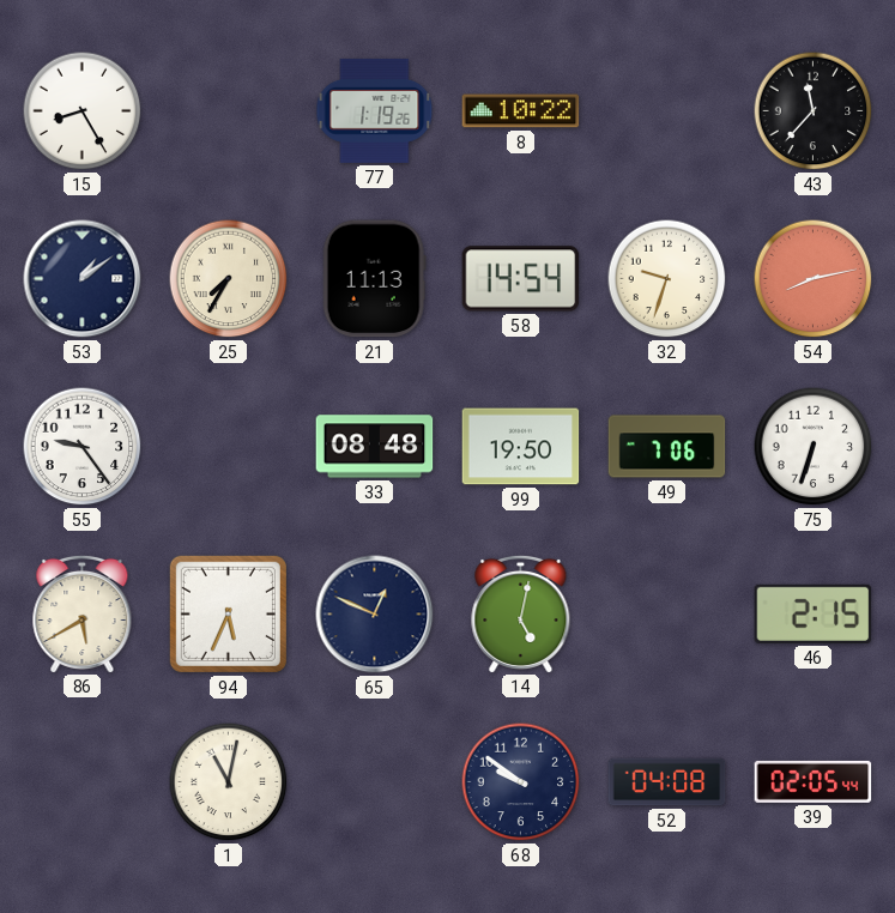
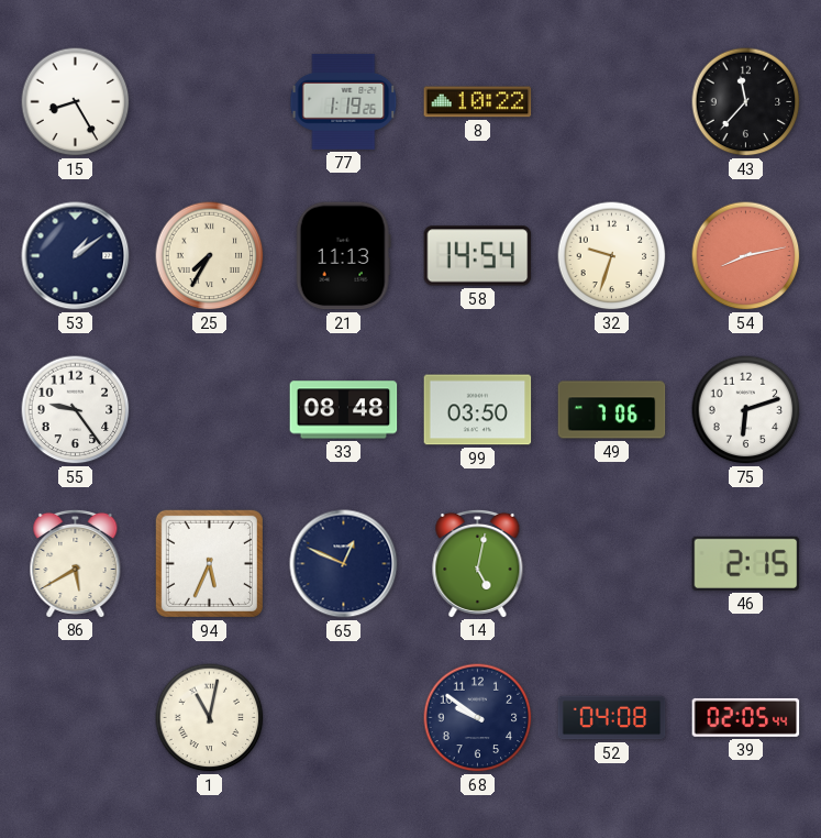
99: 19:50 -> 03:50
75: 6:33 -> 6:12
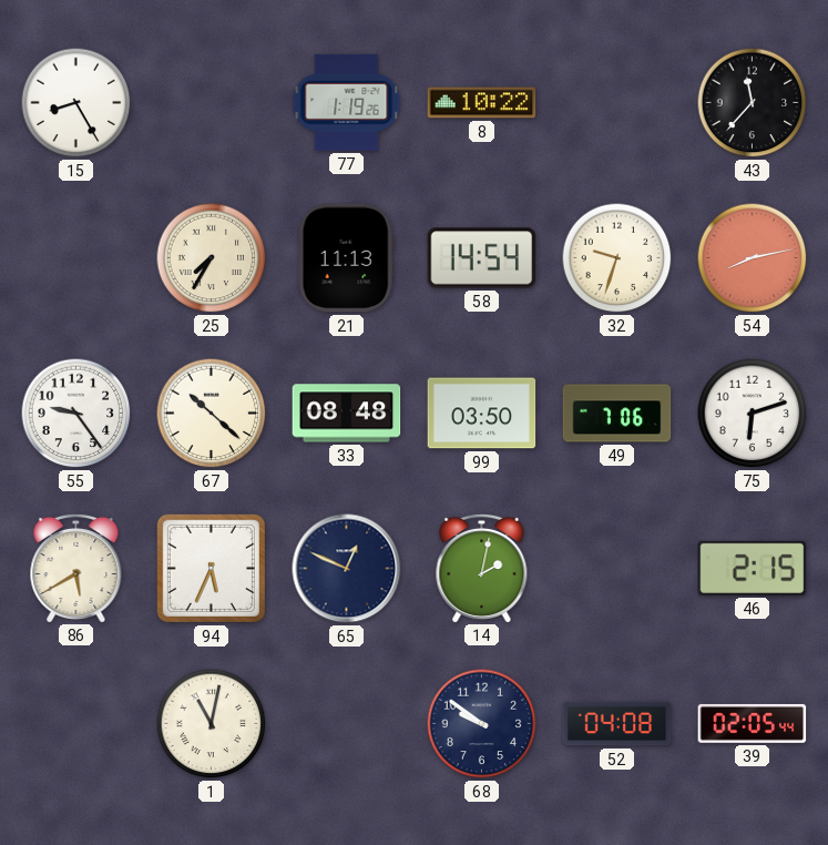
53: 1:09 -> none
67: none -> 10:22
14: 5:02 -> 2:02
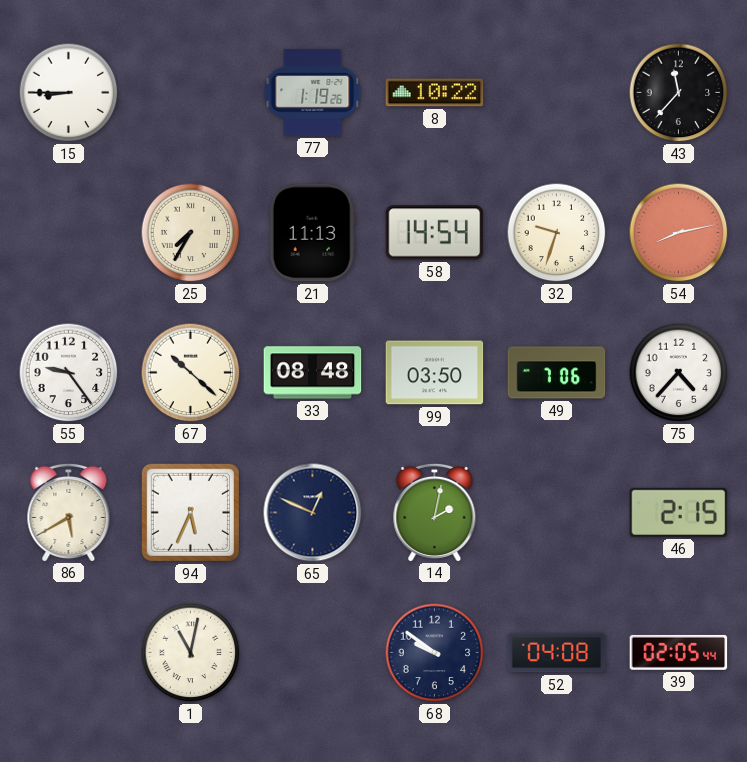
15: 8:25 -> 8:45
75: 6:12 -> 4:37
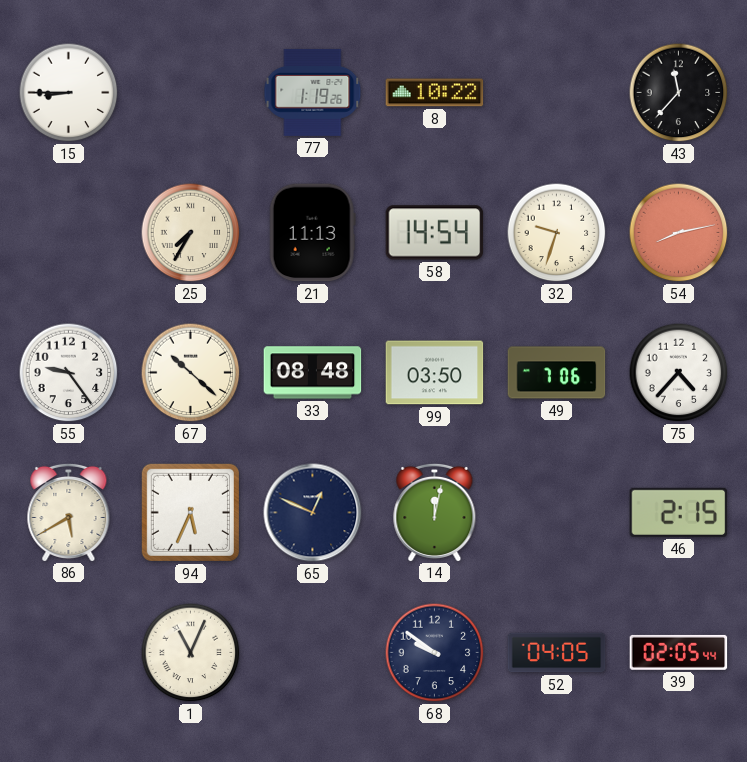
14: 2:02 -> 12:02
1: 11:02 -> 11:04
52: 04:08 -> 04:05
